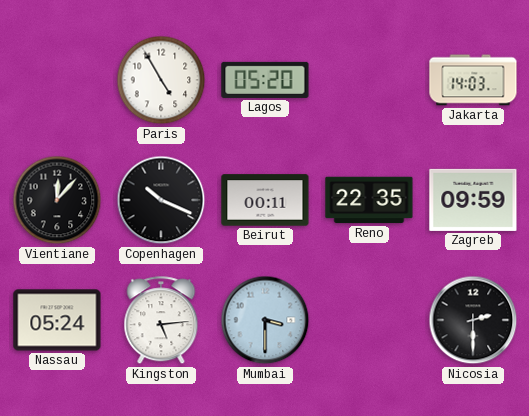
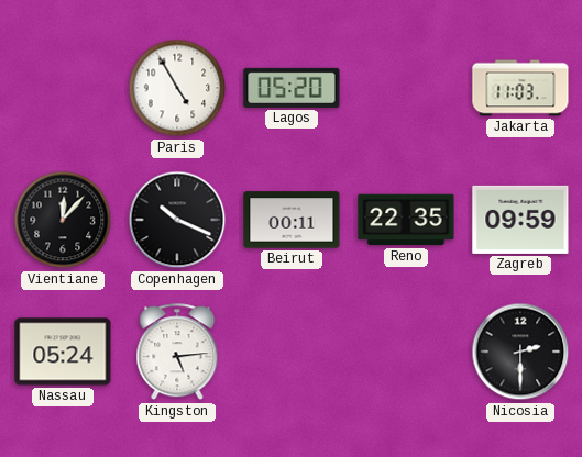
Jakarta: 14:03 -> 11:03
Mumbai: 3:30 -> none
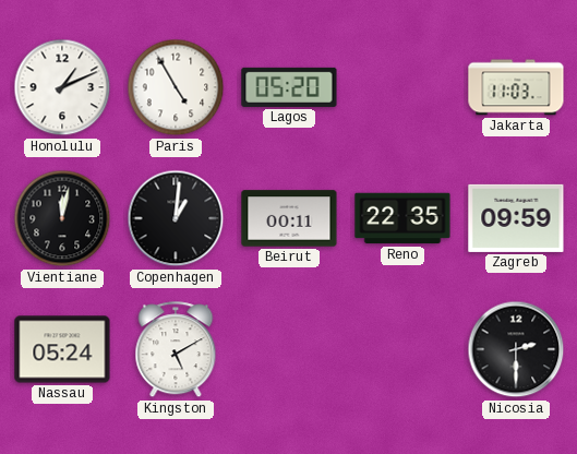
Honolulu: none -> 1:11
Vientiane: 12:07 -> 12:02
Copenhagen: 10:19 -> 1:01
Kingston: 5:14 -> 5:10
